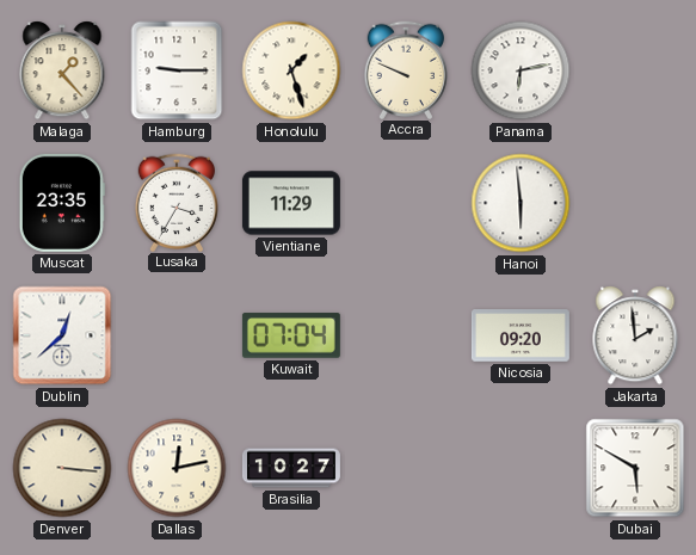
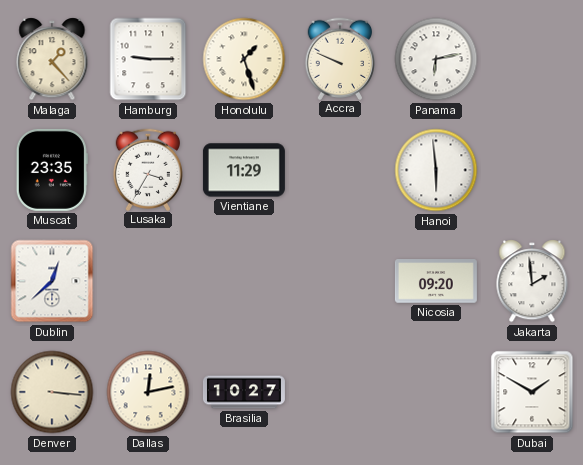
Kuwait: 07:04 -> none
Dubai: 5:50 -> 1:50
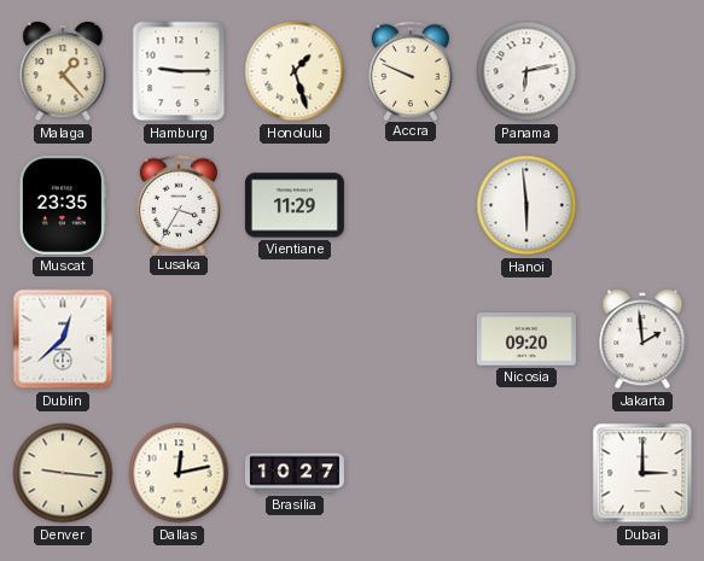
Denver: 3:16 -> 9:16
Dubai: 1:50 -> 3:00
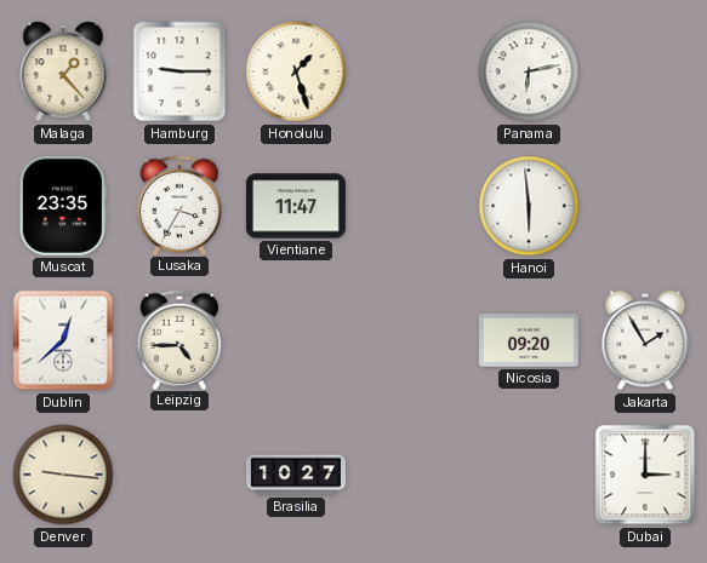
Accra: 9:49 -> none
Vientiane: 11:29 -> 11:47
Leipzig: none -> 4:45
Jakarta: 1:59 -> 1:55
Dallas: 12:13 -> none
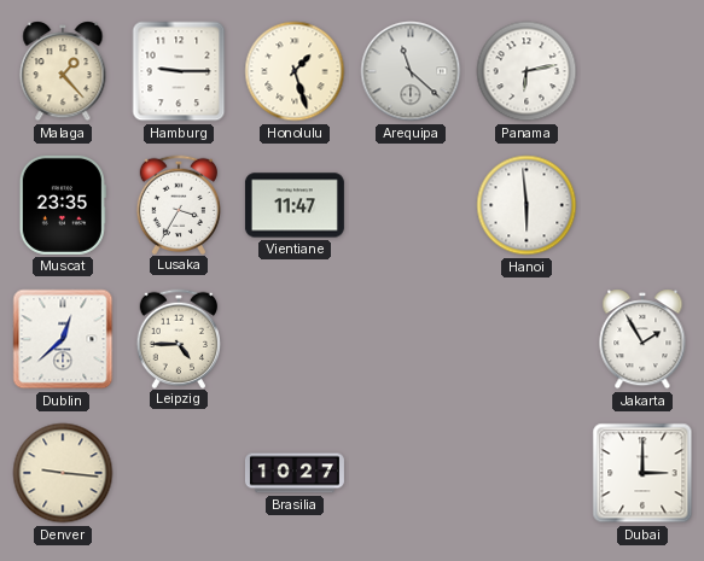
Arequipa: none -> 11:22
Nicosia: 09:20 -> none
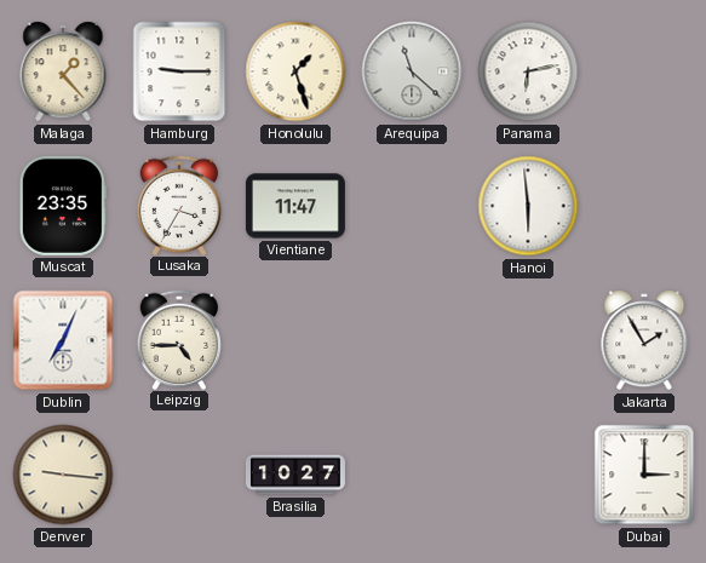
Dublin: 12:38 -> 7:04
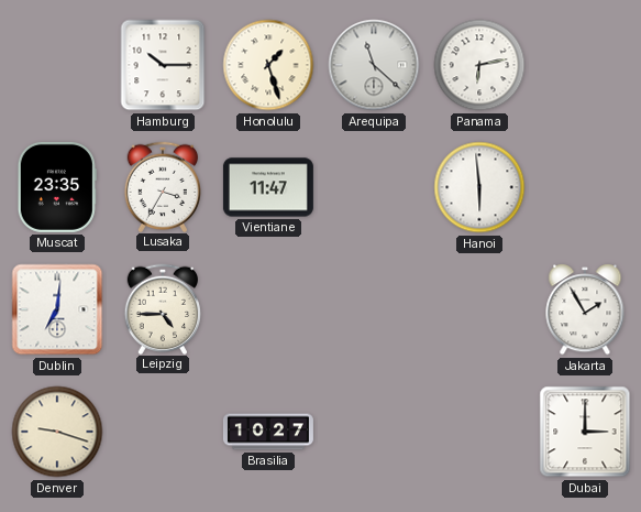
Malaga: 1:23 -> none
Hamburg: 9:15 -> 10:15
Dublin: 7:04 -> 7:01
Denver: 9:16 -> 9:18
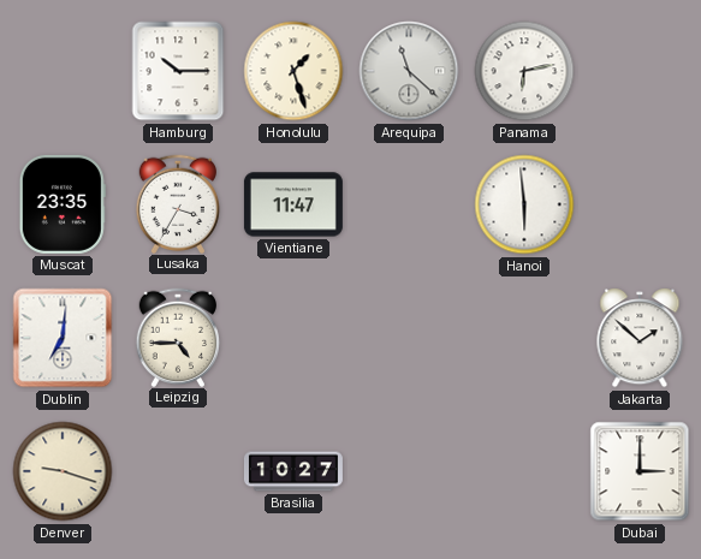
Jakarta: 1:55 -> 1:52
